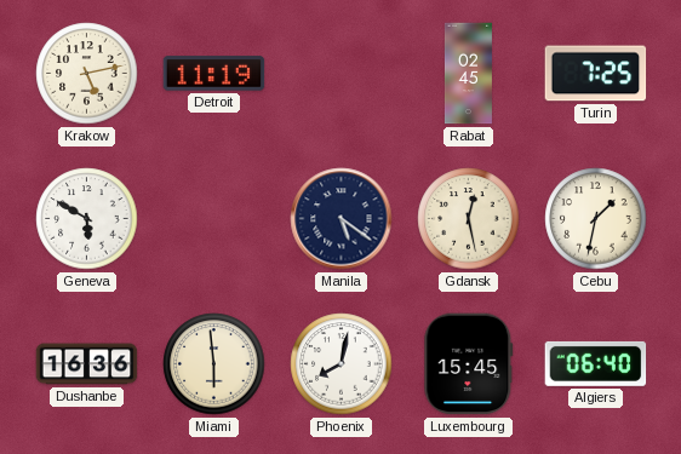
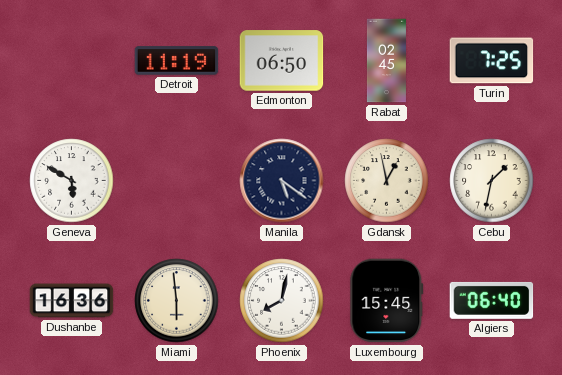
Krakow: 5:13 -> none
Edmonton: none -> 06:50
Gdansk: 12:28 -> 12:58
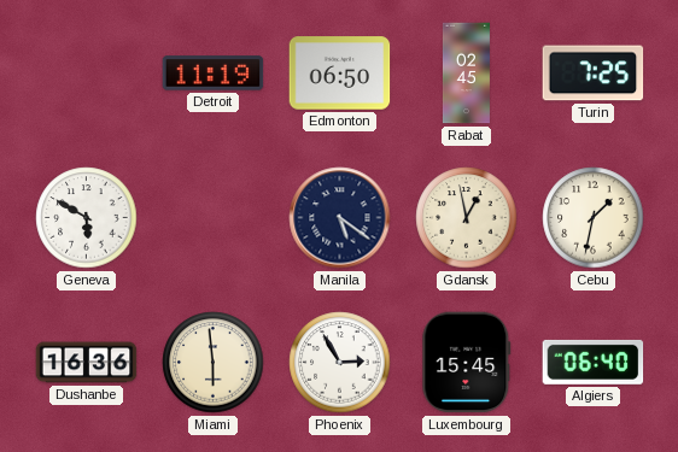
Phoenix: 8:02 -> 2:55
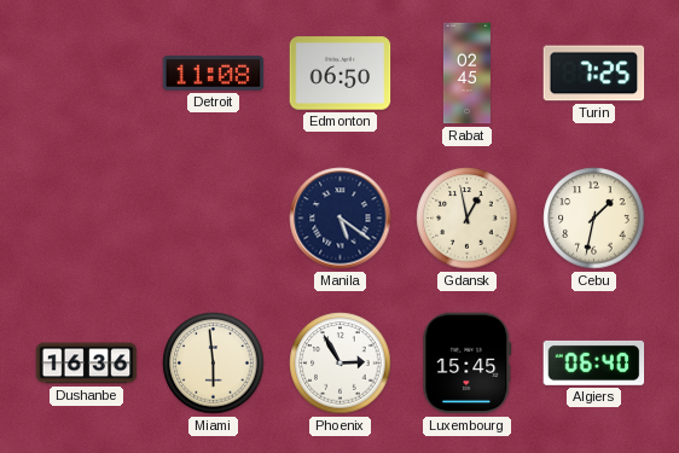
Detroit: 11:19 -> 11:08
Geneva: 5:50 -> none
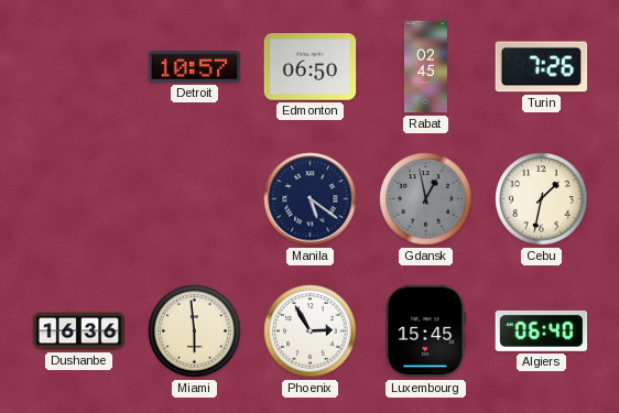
Detroit: 11:08 -> 10:57
Turin: 7:25 -> 7:26
Gdansk dial: cream -> grey
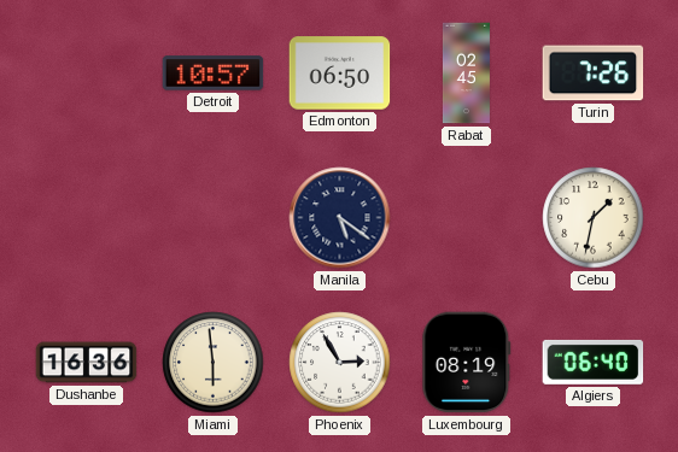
Gdansk: 12:58 -> none
Luxembourg: 15:45 -> 08:19
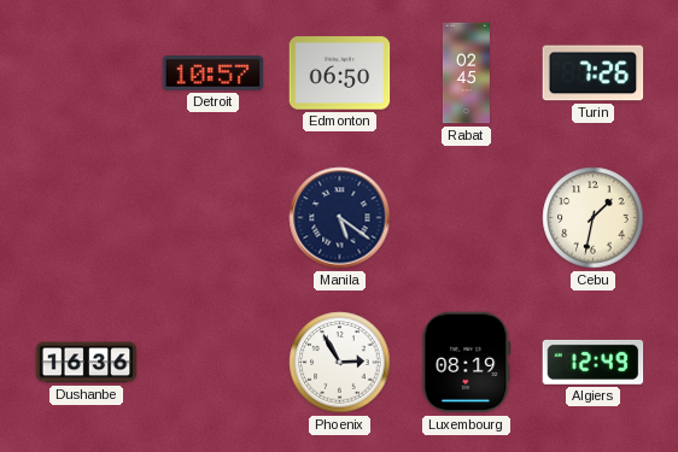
Miami: 5:59 -> none
Algiers: 06:40 -> 12:49
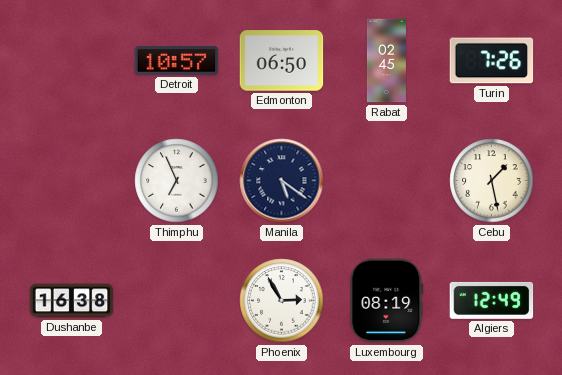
Thimphu: none -> 6:56
Cebu: 1:32 -> 1:28
Dushanbe: 16:36 -> 16:38
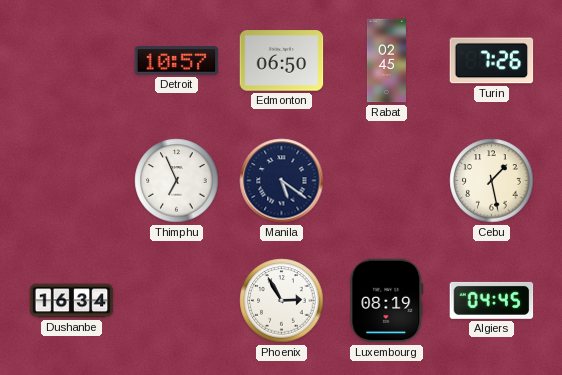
Dushanbe: 16:38 -> 16:34
Algiers: 12:49 -> 04:45
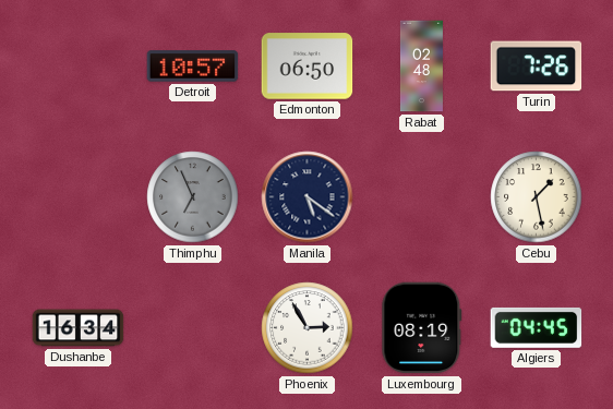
Rabat: 02:45 -> 02:48
Thimphu dial: white -> grey
